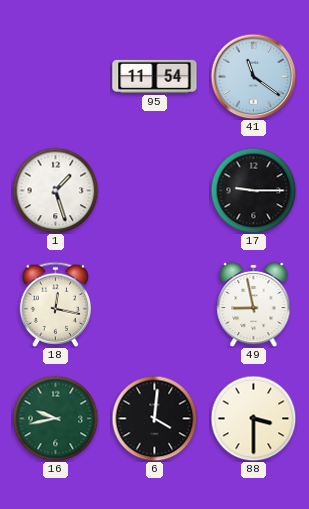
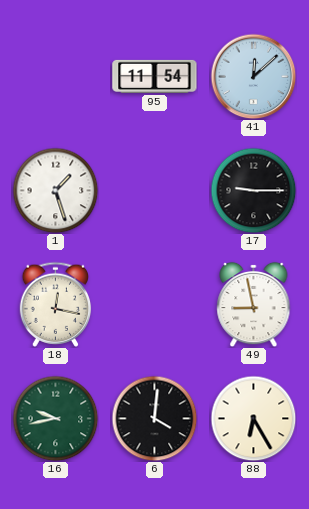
41: 11:21 -> 12:08
88: 3:30 -> 6:25
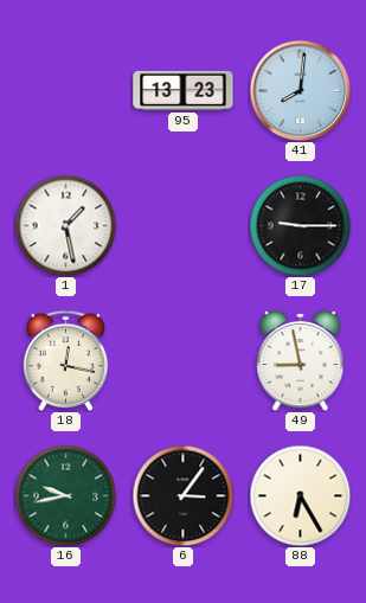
95: 11:54 -> 13:23
41: 12:08 -> 8:01
1: 1:27 -> 1:28
6: 4:01 -> 3:06
